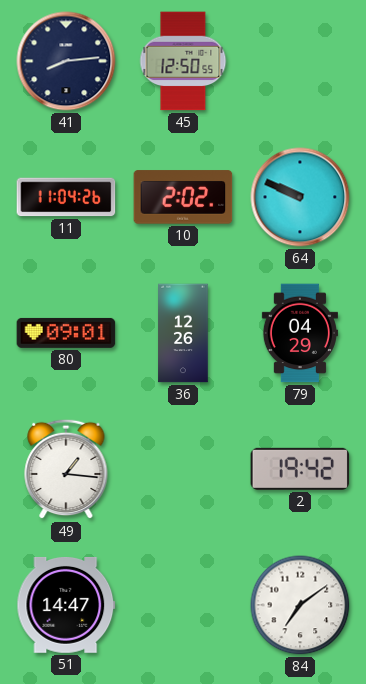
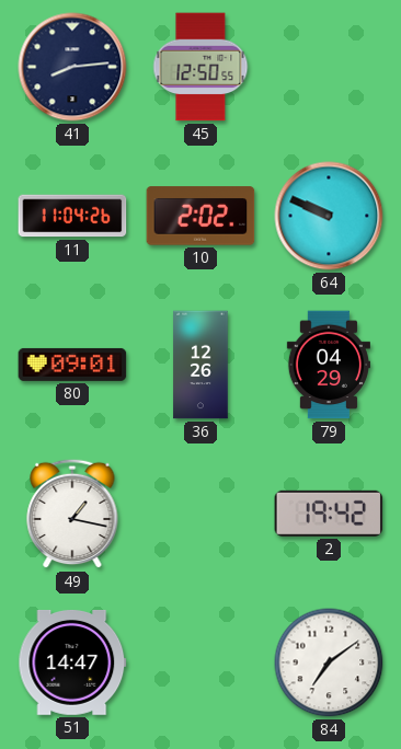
49: 1:16 -> 1:17
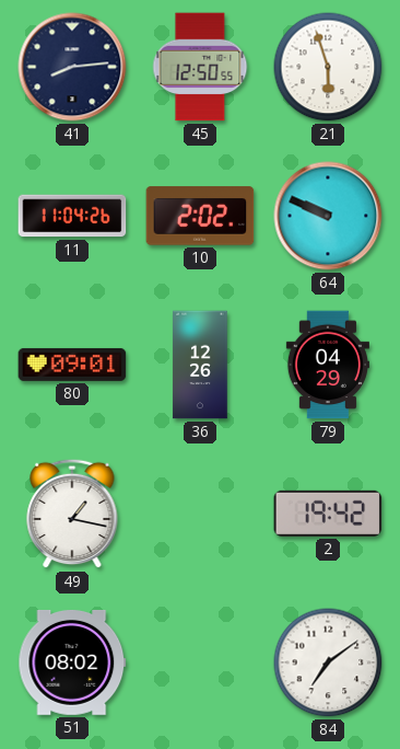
21: none -> 5:57
51: 14:47 -> 08:02
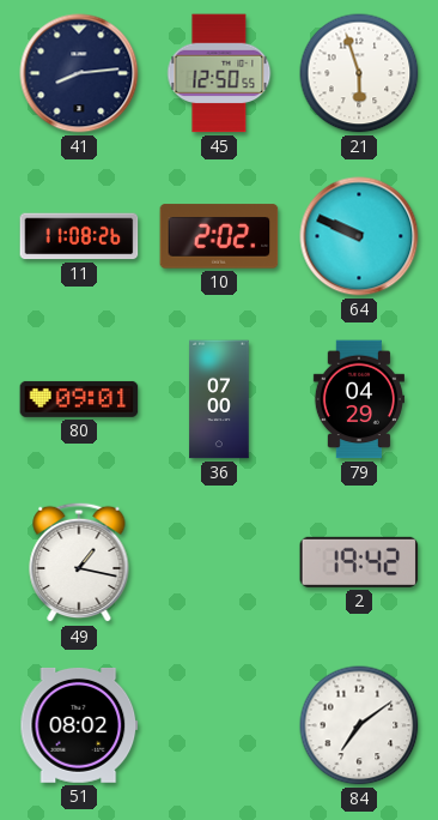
11: 11:04 -> 11:08
36: 12:26 -> 07:00
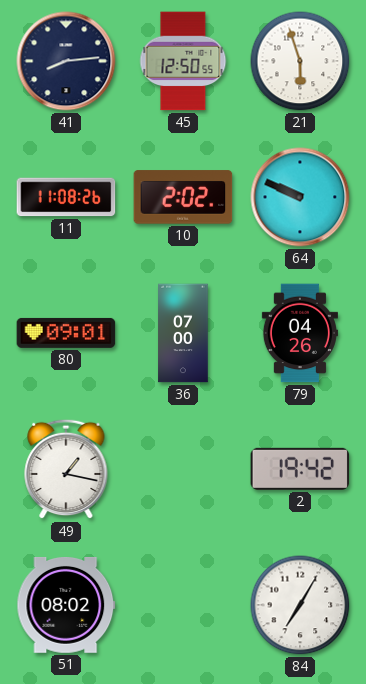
79: 04:29 -> 04:26
84: 7:09 -> 7:05
